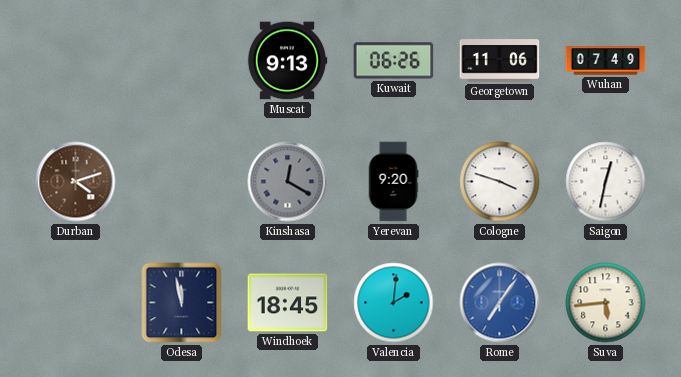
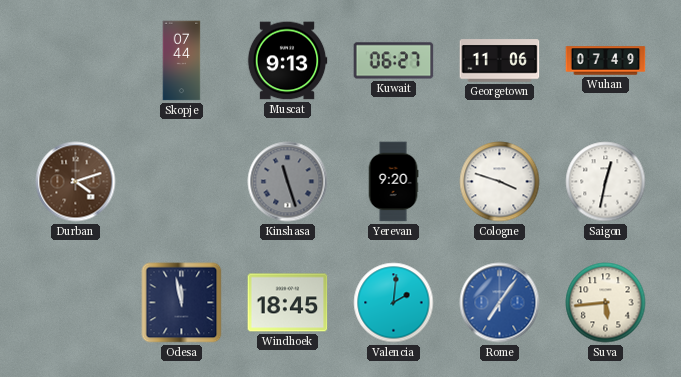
Skopje: none -> 07:44
Kuwait: 06:26 -> 06:27
Kinshasa: 12:20 -> 11:27
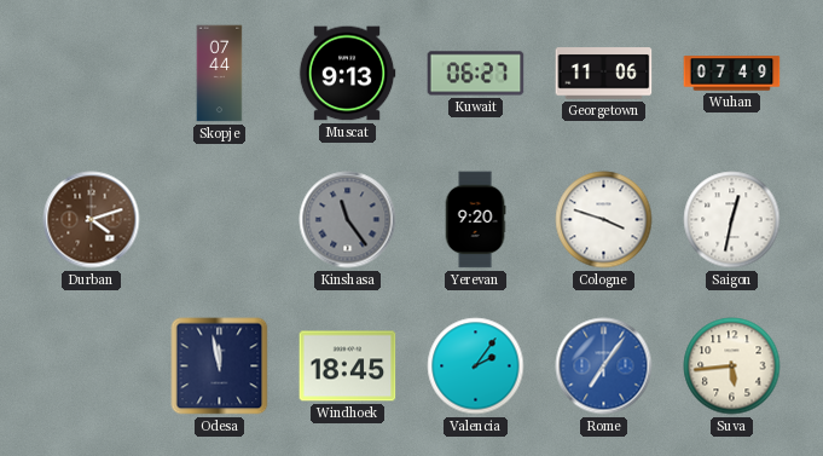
Kinshasa: 11:27 -> 11:24
Valencia: 2:01 -> 2:06
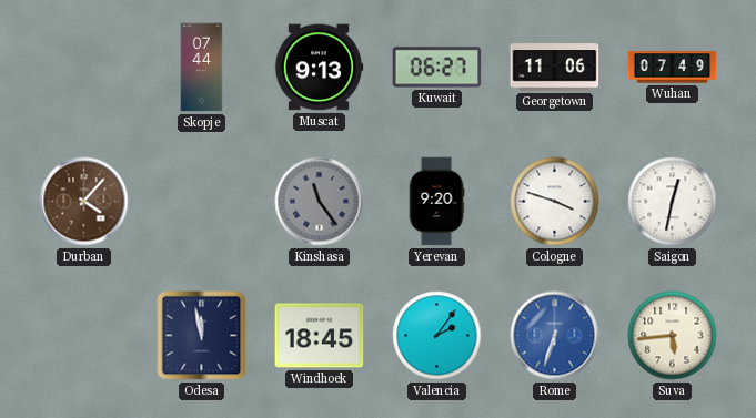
Durban: 4:12 -> 4:07
Rome: 7:06 -> 6:33
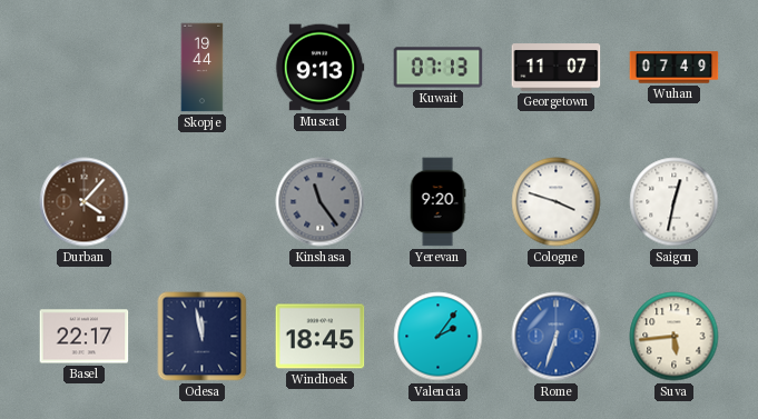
Skopje: 07:44 -> 19:44
Kuwait: 06:27 -> 07:13
Georgetown: 11:06 -> 11:07
Basel: none -> 22:17
